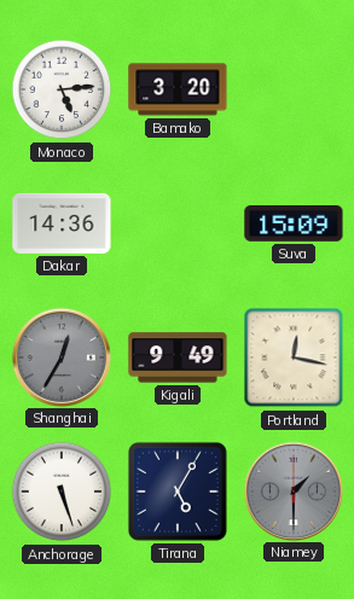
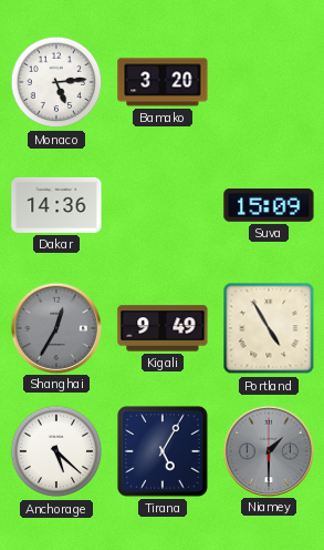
Portland: 12:17 -> 4:55
Anchorage: 5:27 -> 5:22
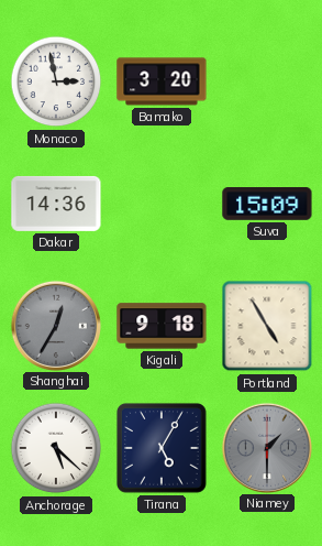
Monaco: 5:14 -> 2:58
Kigali: 9:49 -> 9:18
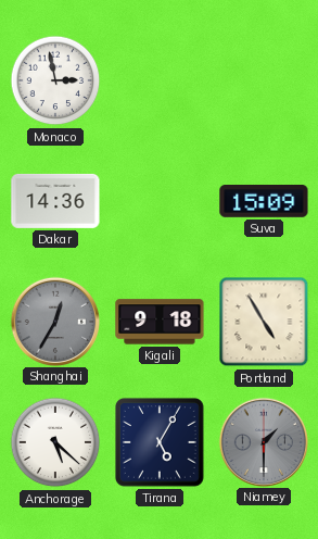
Bamako: 3:20 -> none
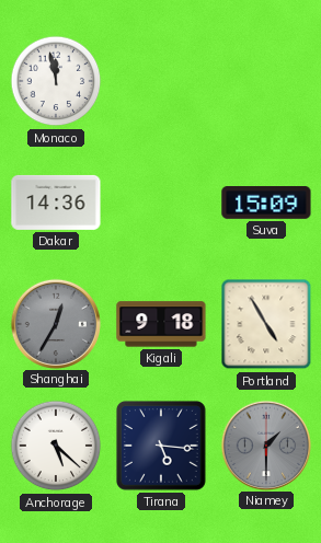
Monaco: 2:58 -> 11:58
Tirana: 5:05 -> 5:16
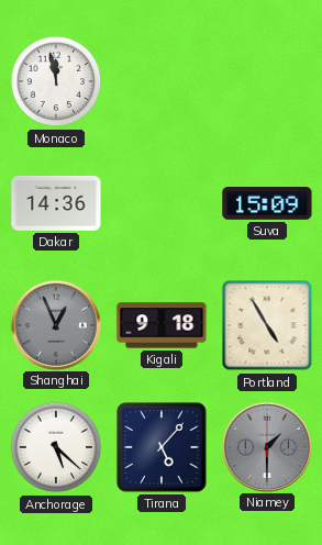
Shanghai: 12:35 -> 12:56
Tirana: 5:16 -> 5:07
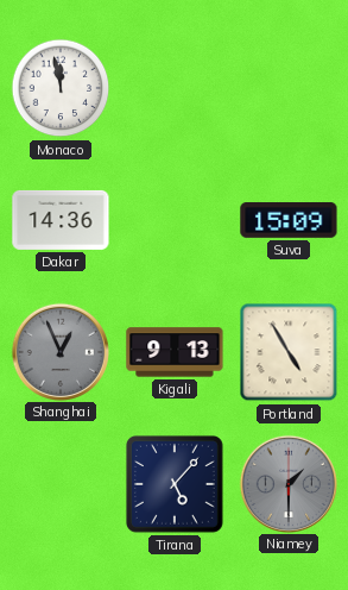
Kigali: 9:18 -> 9:13
Anchorage: 5:22 -> none
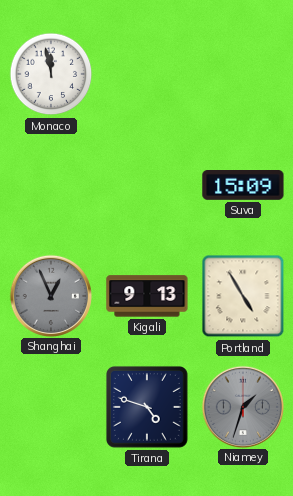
Dakar: 14:36 -> none
Tirana: 5:07 -> 4:48
Niamey: 1:30 -> 1:33
